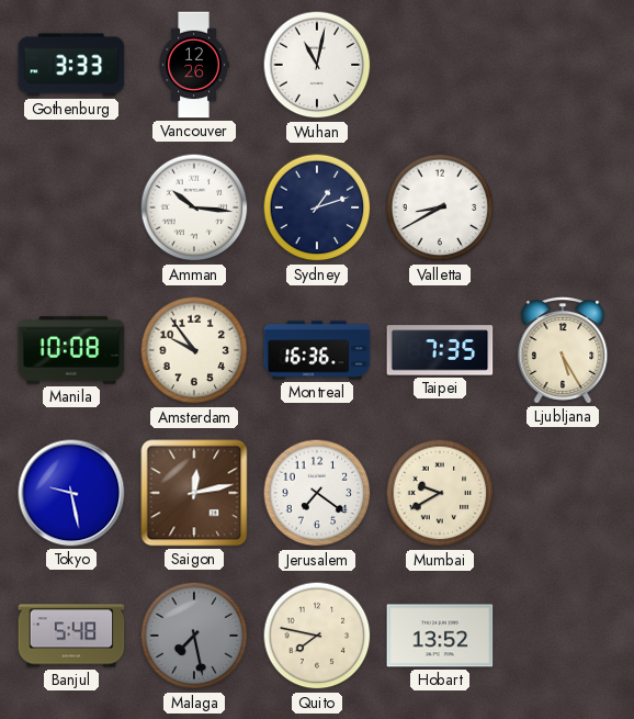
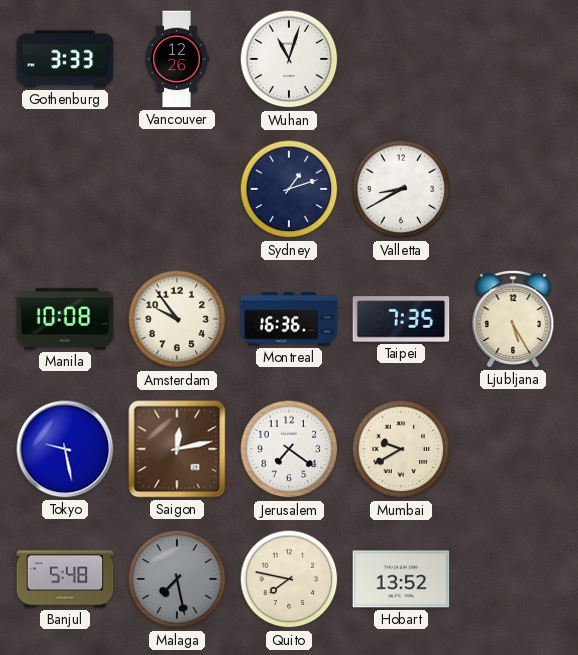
Wuhan: 11:02 -> 11:03
Amman: 10:16 -> none
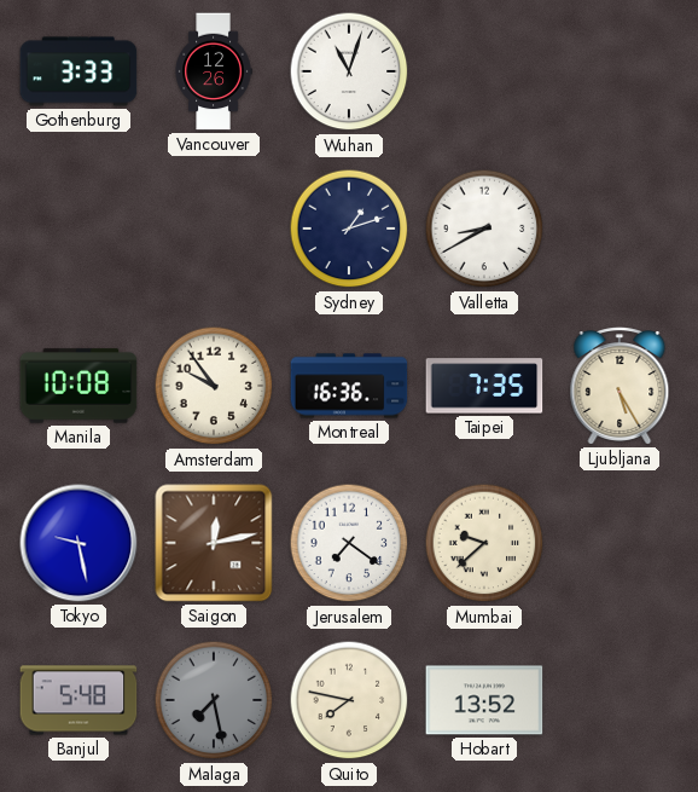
Mumbai: 9:40 -> 9:38
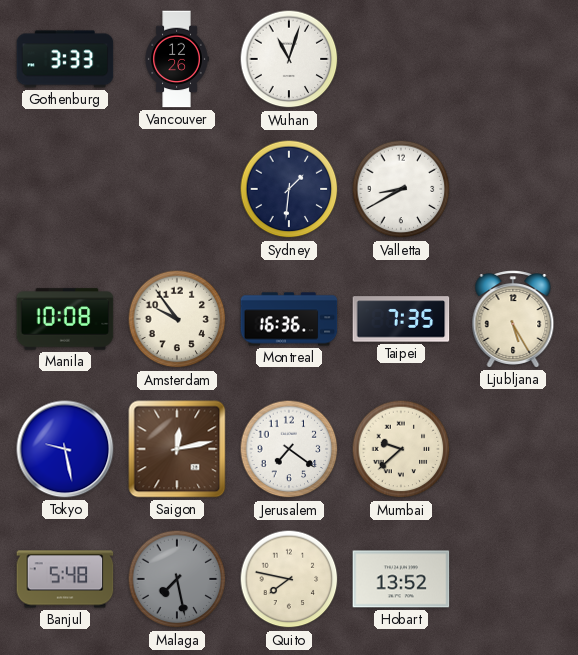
Sydney: 1:12 -> 1:31
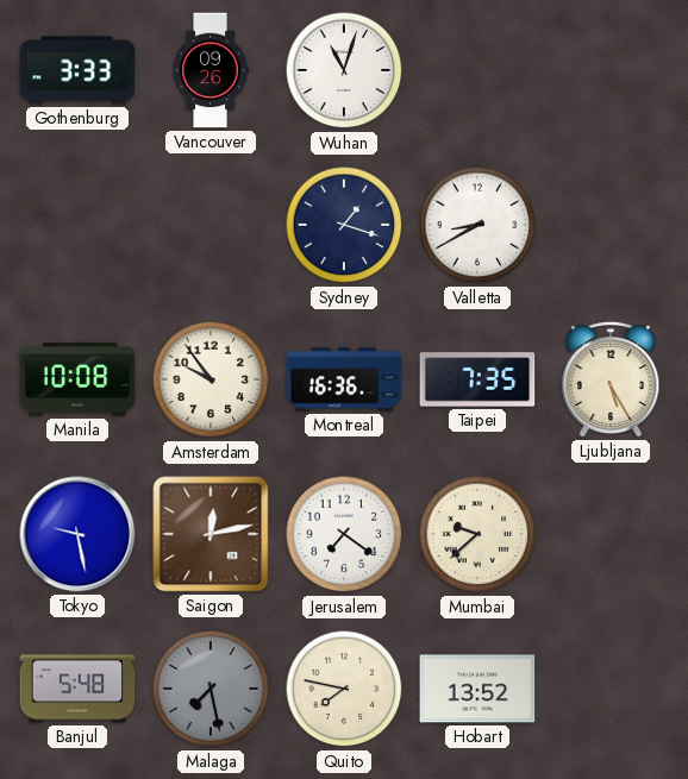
Vancouver: 12:26 -> 09:26
Sydney: 1:31 -> 1:18
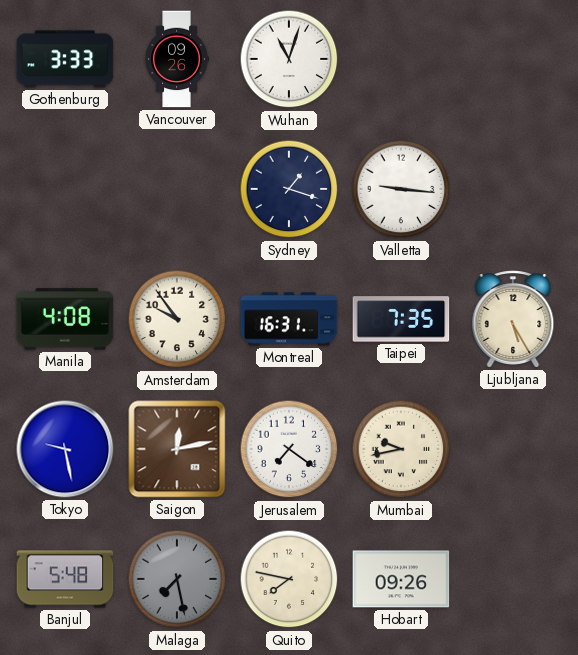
Valletta: 8:40 -> 9:16
Manila: 10:08 -> 4:08
Montreal: 16:36 -> 16:31
Mumbai: 9:38 -> 9:43
Hobart: 13:52 -> 09:26
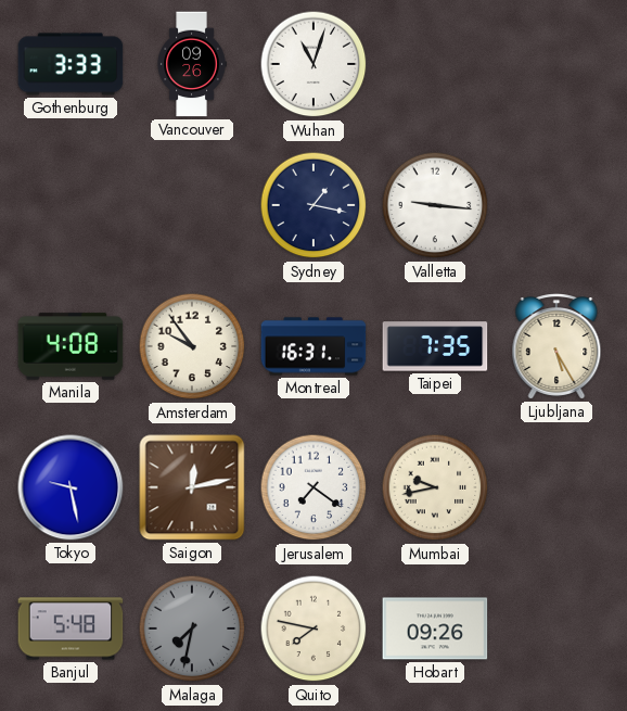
Sydney: 1:18 -> 1:17
Malaga: 7:28 -> 7:32
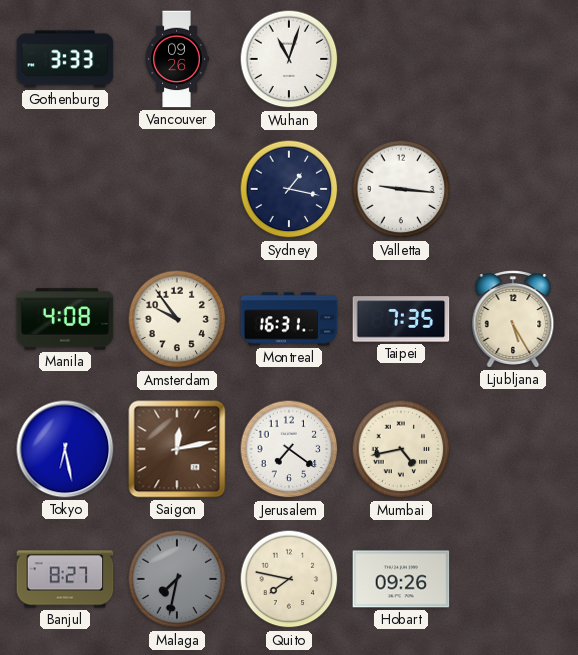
Tokyo: 9:28 -> 6:28
Mumbai: 9:43 -> 4:43
Banjul: 5:48 -> 8:27
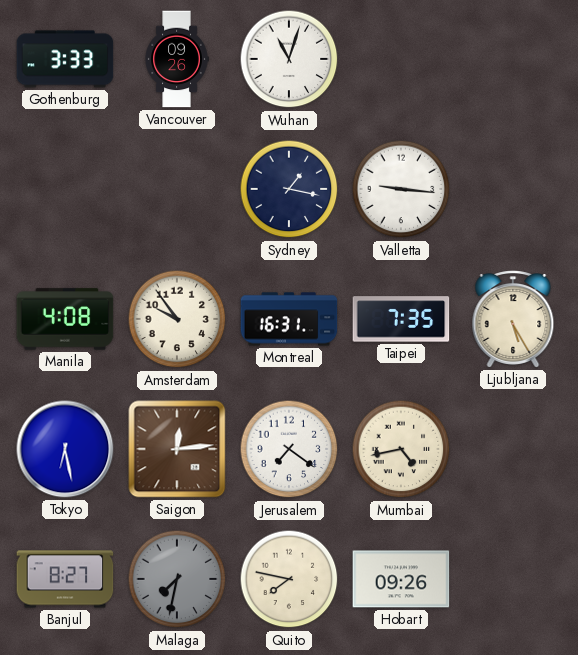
Saigon: 12:13 -> 12:14
